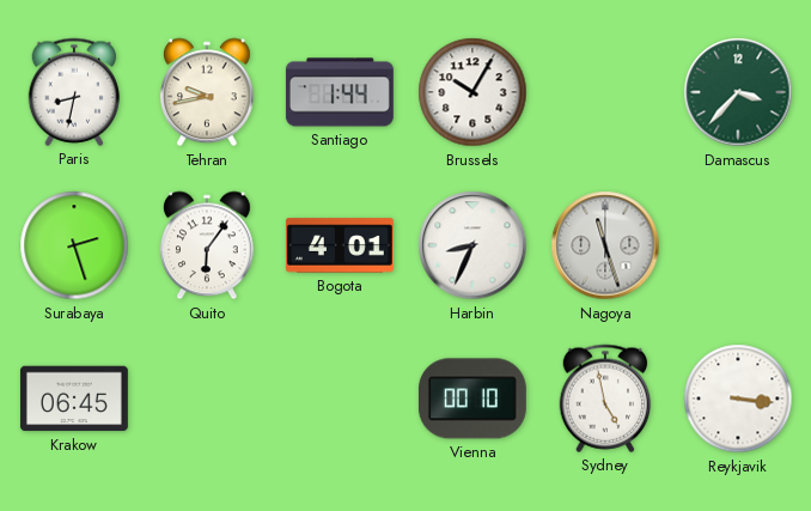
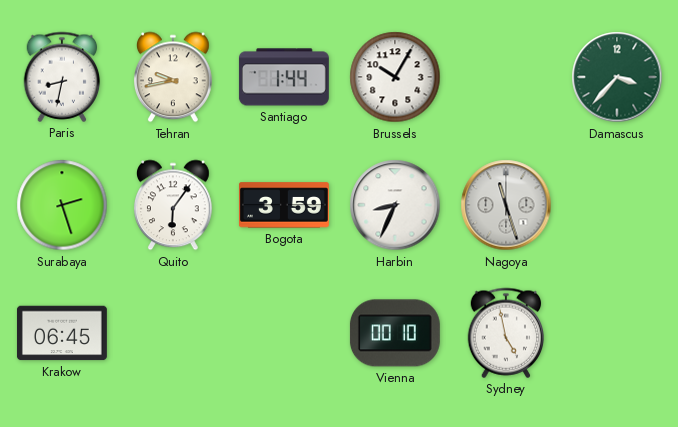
Bogota: 4:01 -> 3:59
Reykjavik: 3:16 -> none
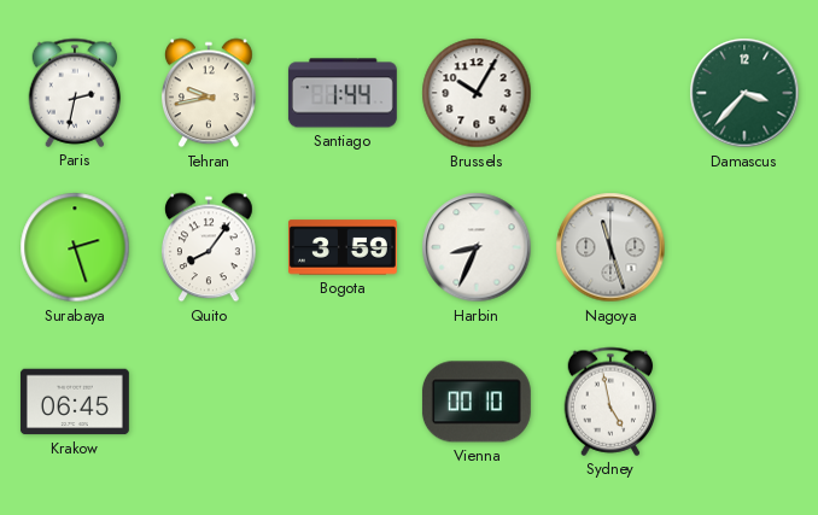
Paris: 8:32 -> 2:32
Quito: 6:06 -> 8:06
